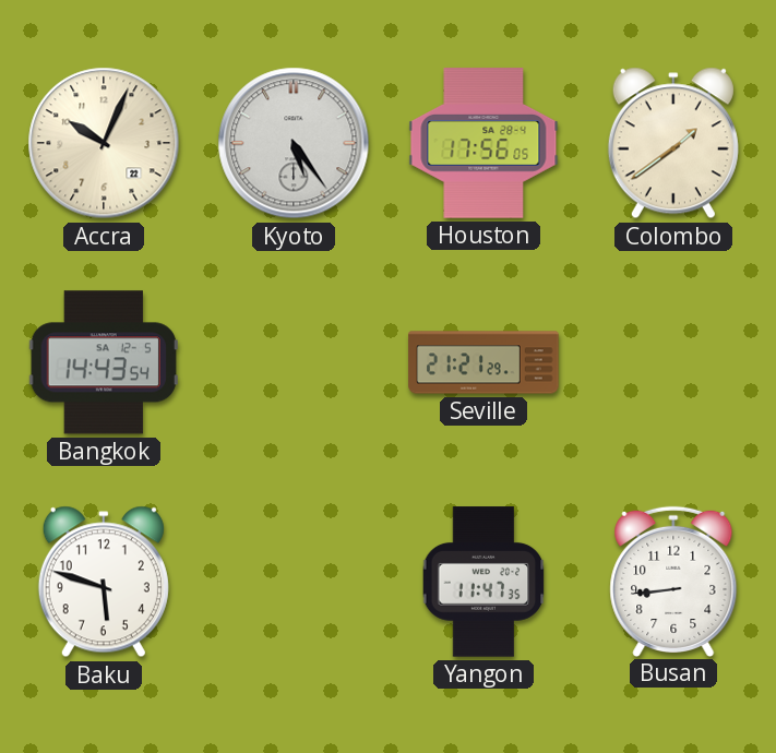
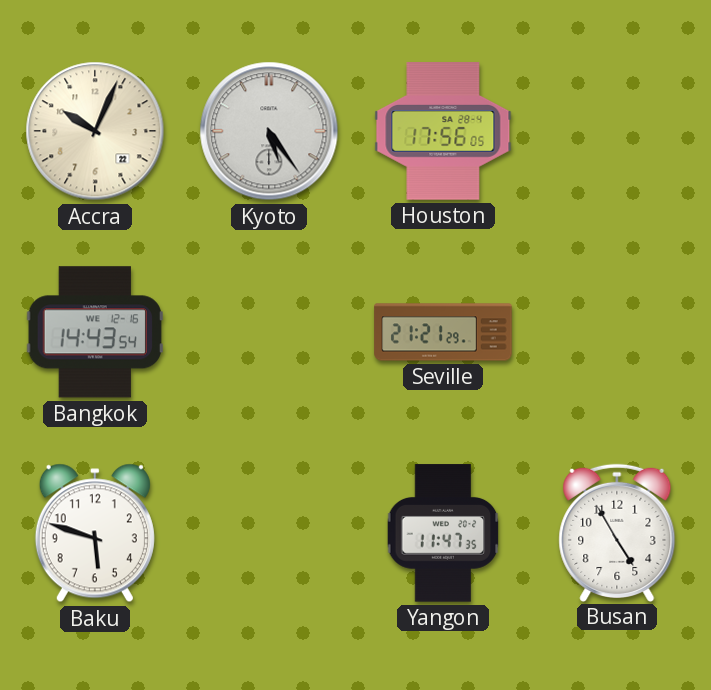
Colombo: 1:39 -> none
Bangkok date: SA 12-5 -> WE 12-16
Busan: 8:44 -> 4:55
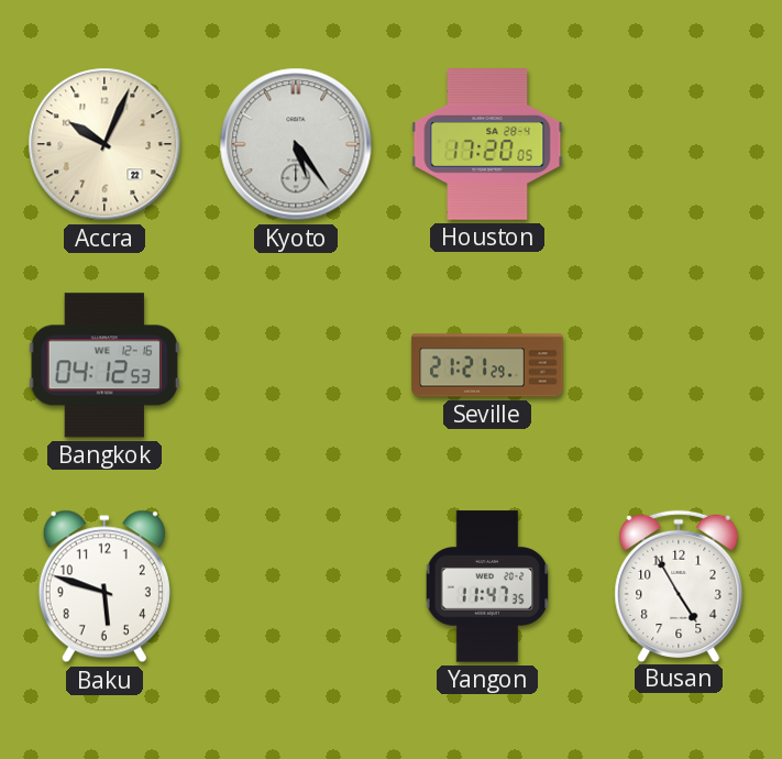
Houston: 17:56 -> 17:20
Bangkok: 14:43 -> 04:12
